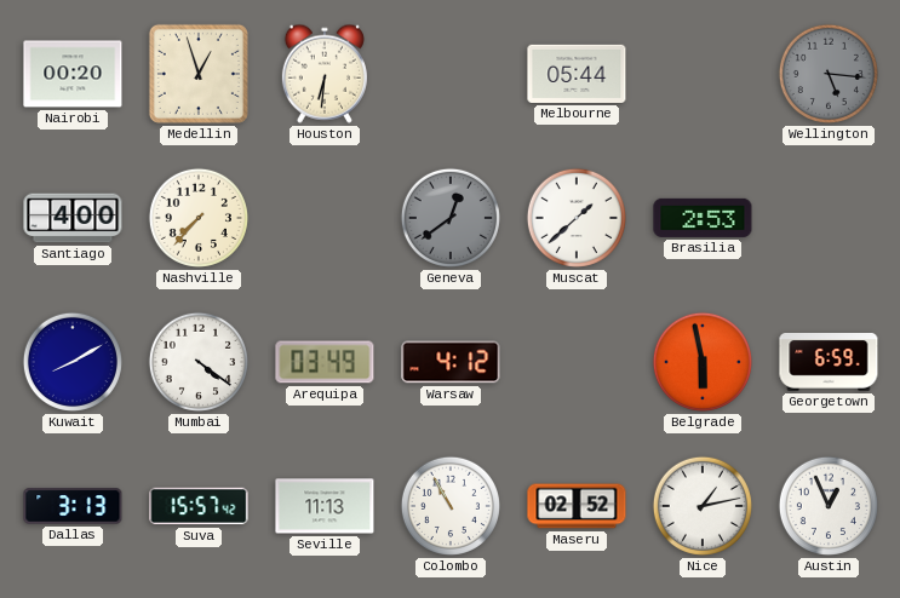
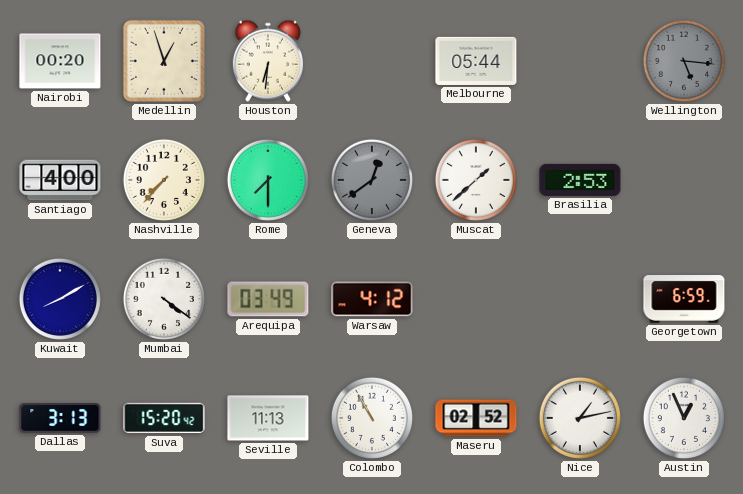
Rome: none -> 7:30
Belgrade: 5:58 -> none
Suva: 15:57 -> 15:20
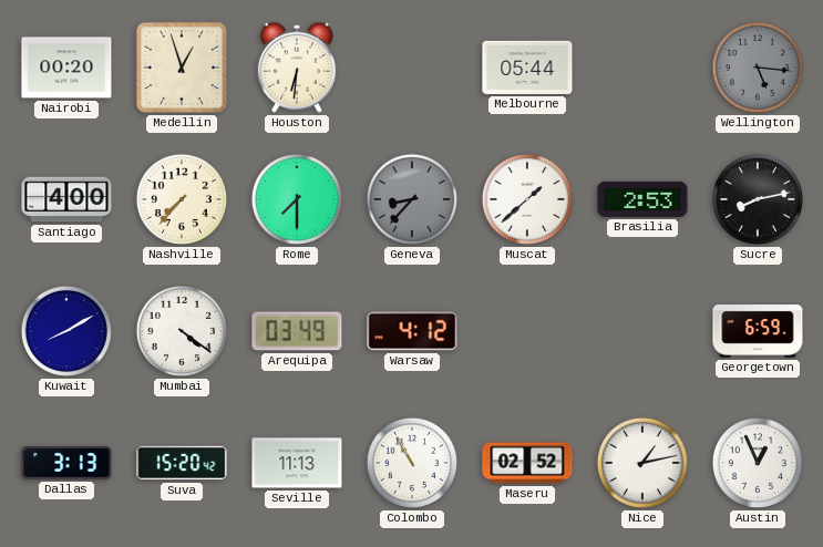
Geneva: 12:39 -> 8:37
Sucre: none -> 8:13
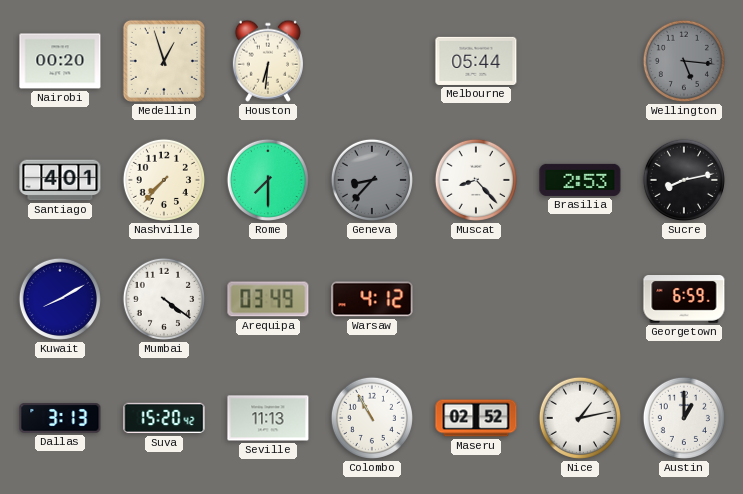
Santiago: 4:00 -> 4:01
Muscat: 1:38 -> 8:23
Austin: 12:56 -> 1:00
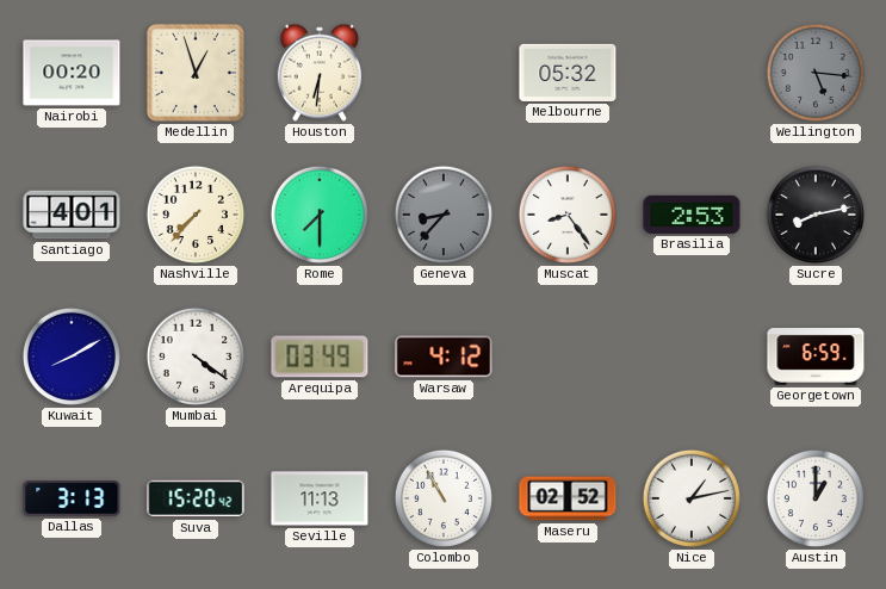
Melbourne: 05:44 -> 05:32
Muscat: 8:23 -> 8:24
